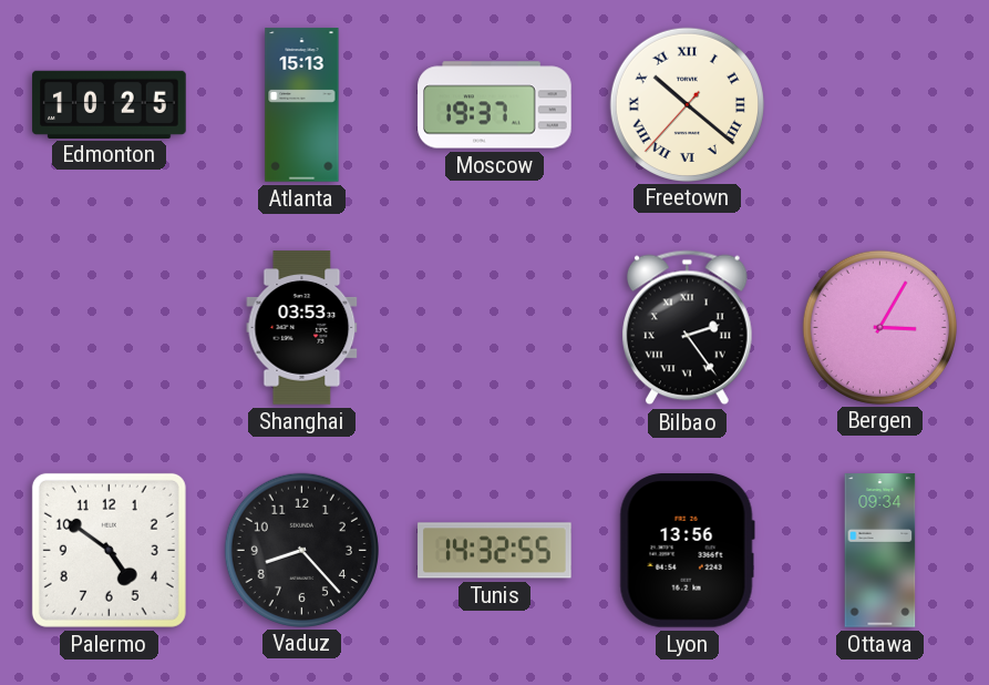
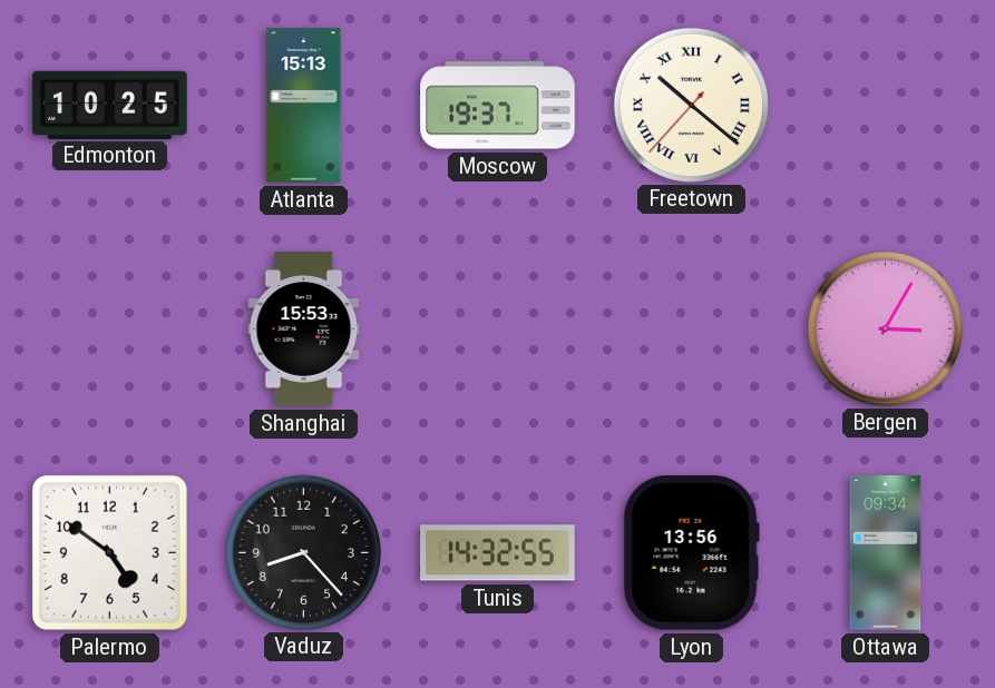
Shanghai: 03:53 -> 15:53
Bilbao: 2:24 -> none
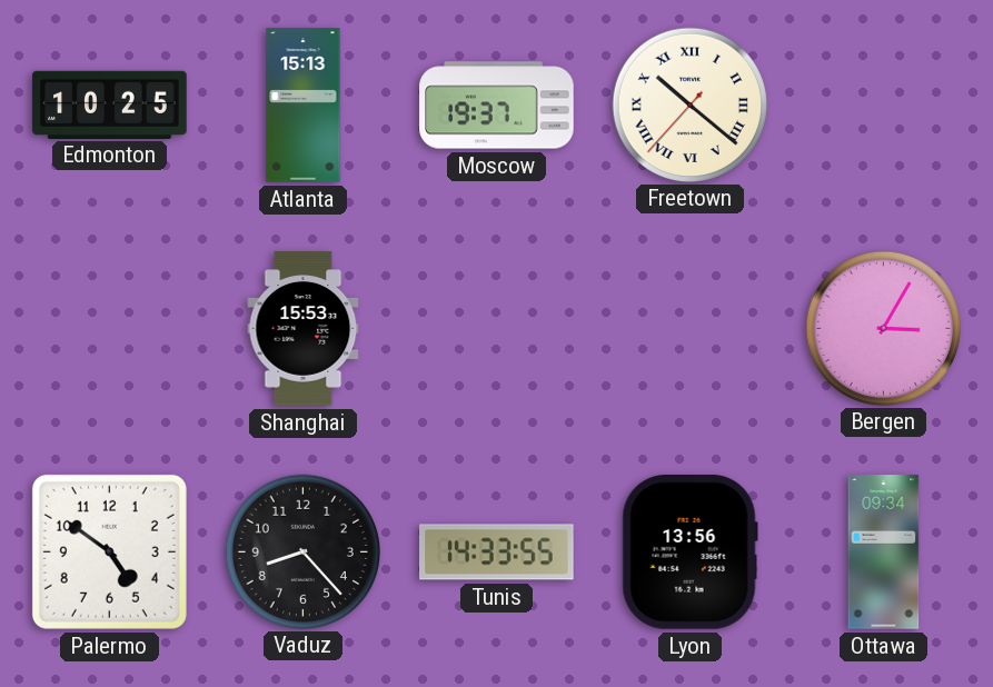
Tunis: 14:32 -> 14:33
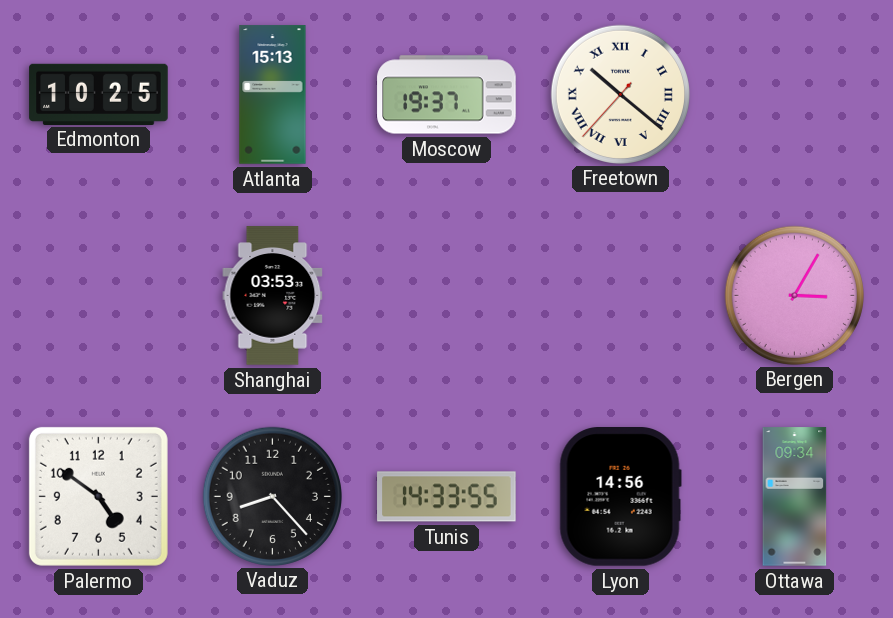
Shanghai: 15:53 -> 03:53
Lyon: 13:56 -> 14:56
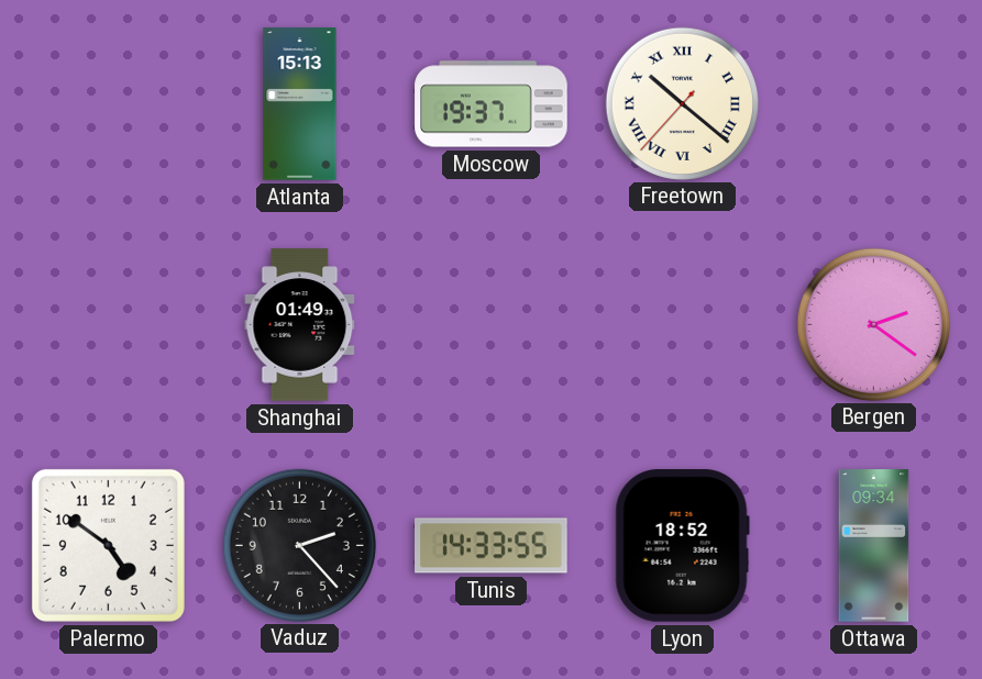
Edmonton: 10:25 -> none
Shanghai: 03:53 -> 01:49
Bergen: 3:05 -> 2:21
Vaduz: 8:23 -> 2:23
Lyon: 14:56 -> 18:52
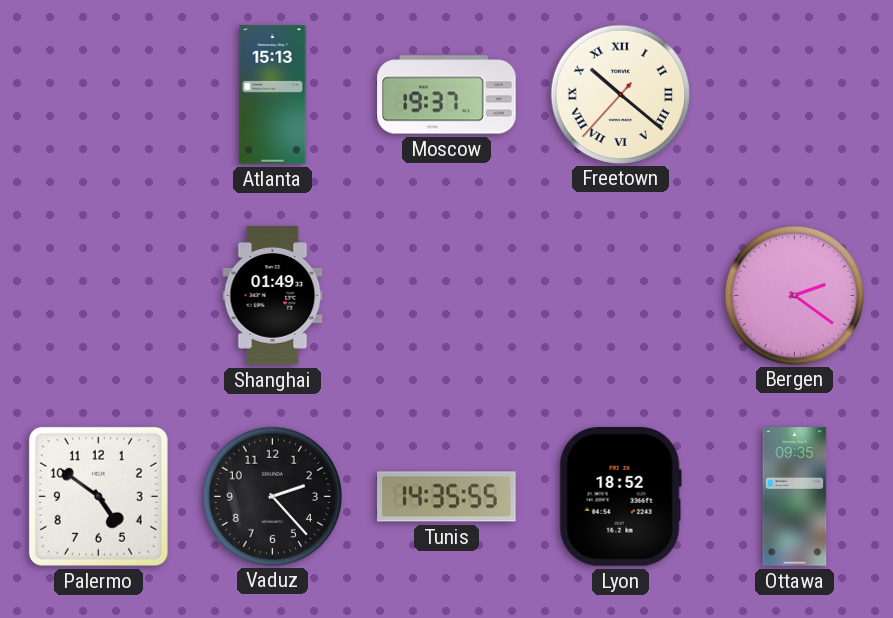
Tunis: 14:33 -> 14:35
Ottawa: 09:34 -> 09:35
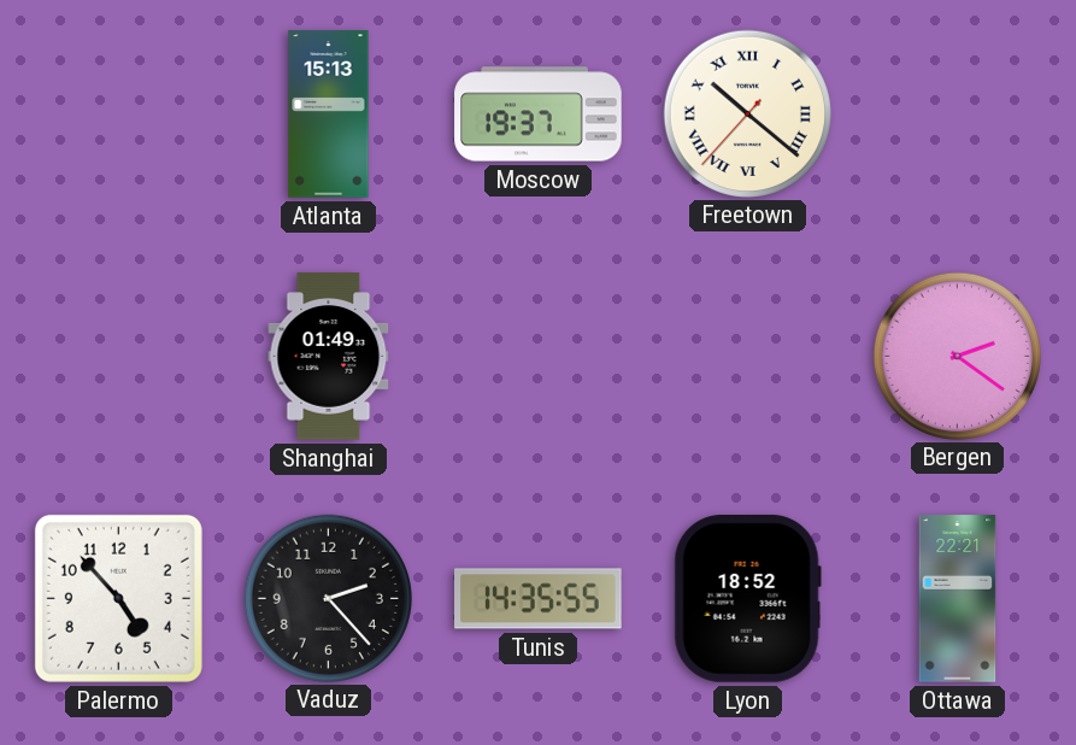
Palermo: 4:51 -> 4:53
Ottawa: 09:35 -> 22:21
